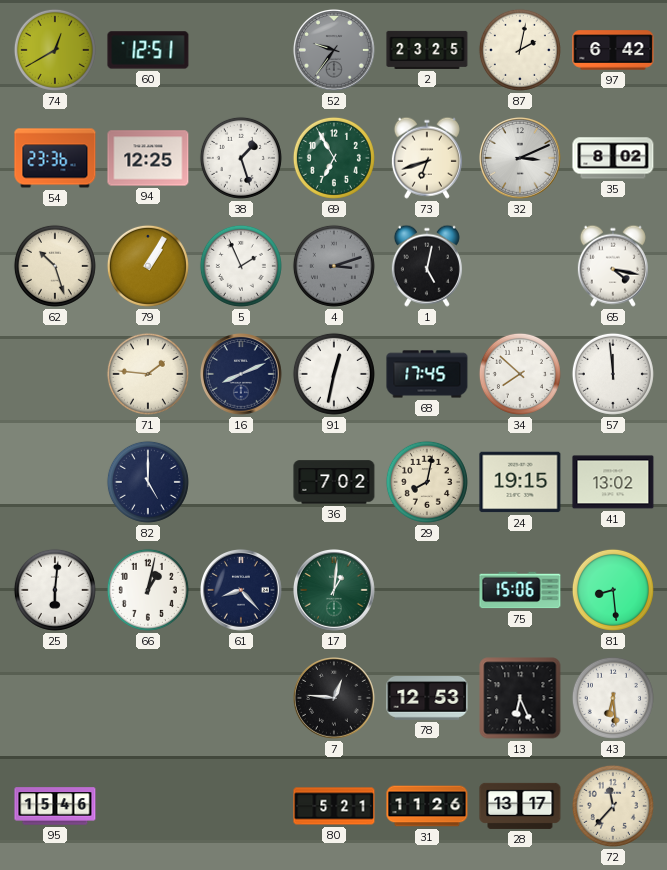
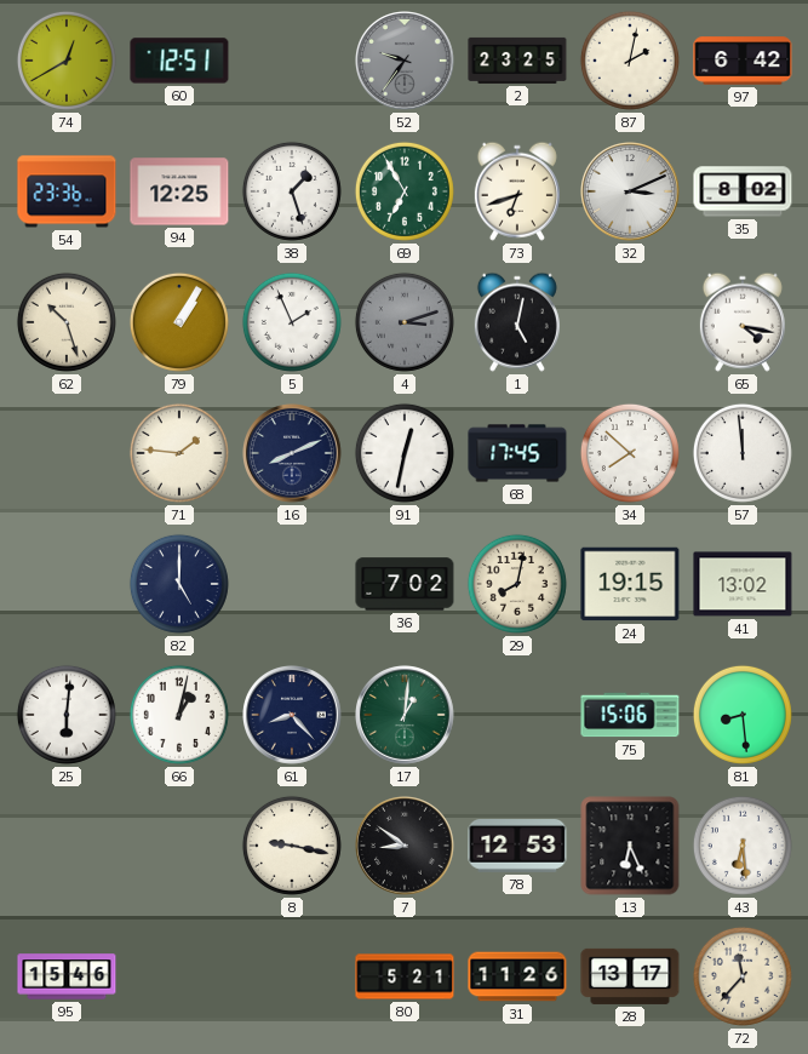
8: none -> 9:17
7: 12:46 -> 8:51
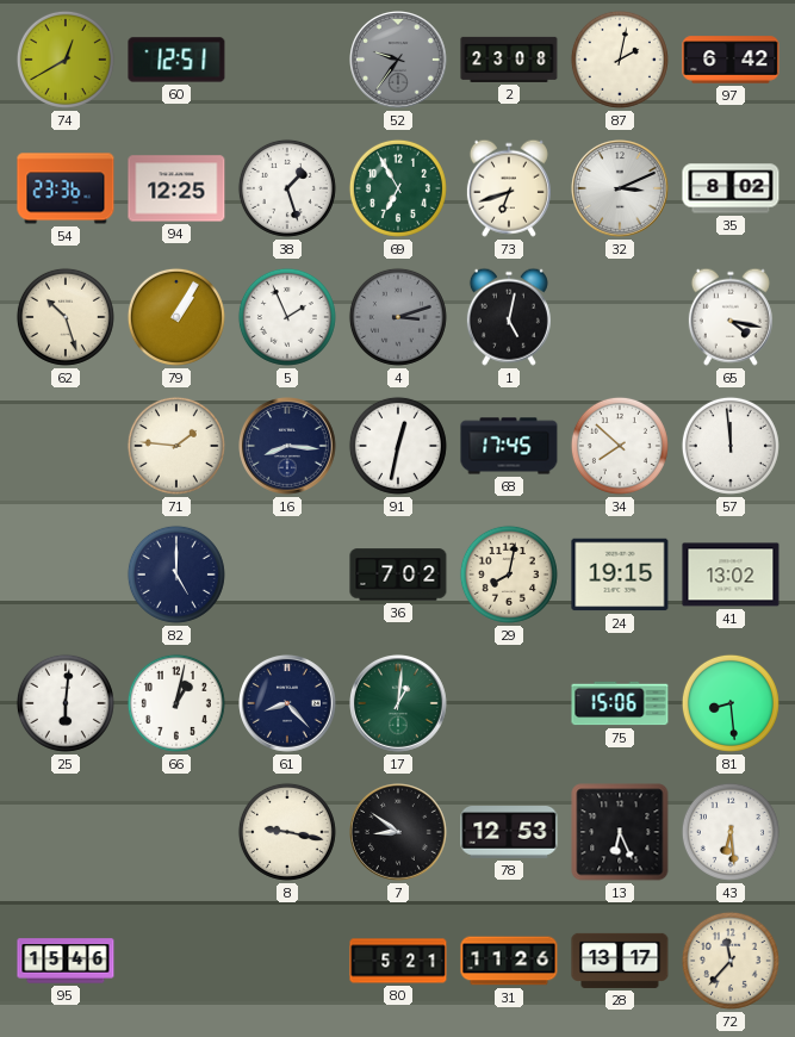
2: 23:25 -> 23:08
16: 8:11 -> 8:16
